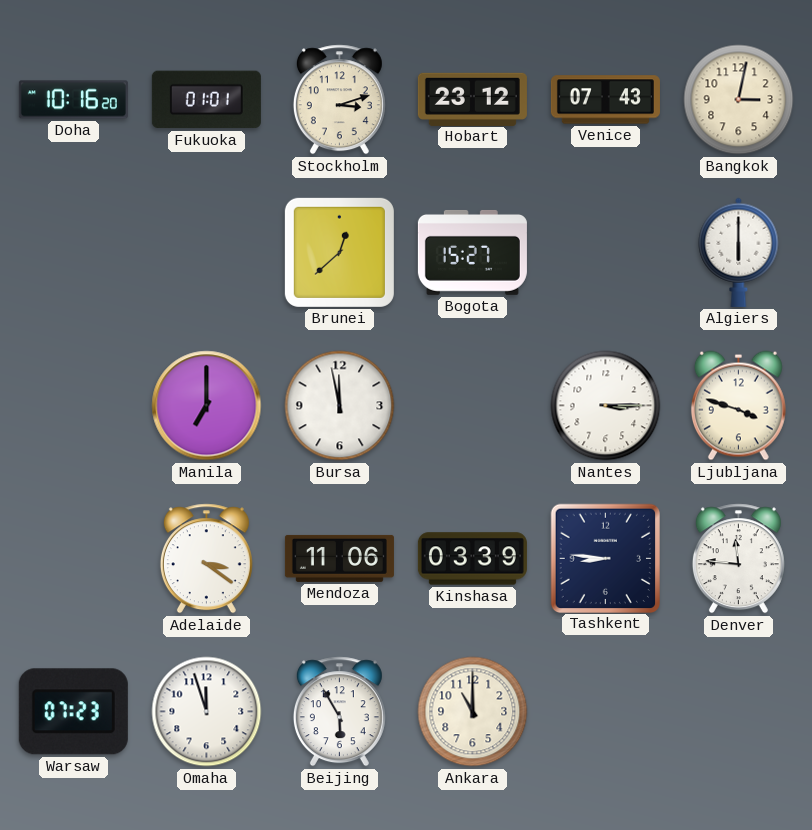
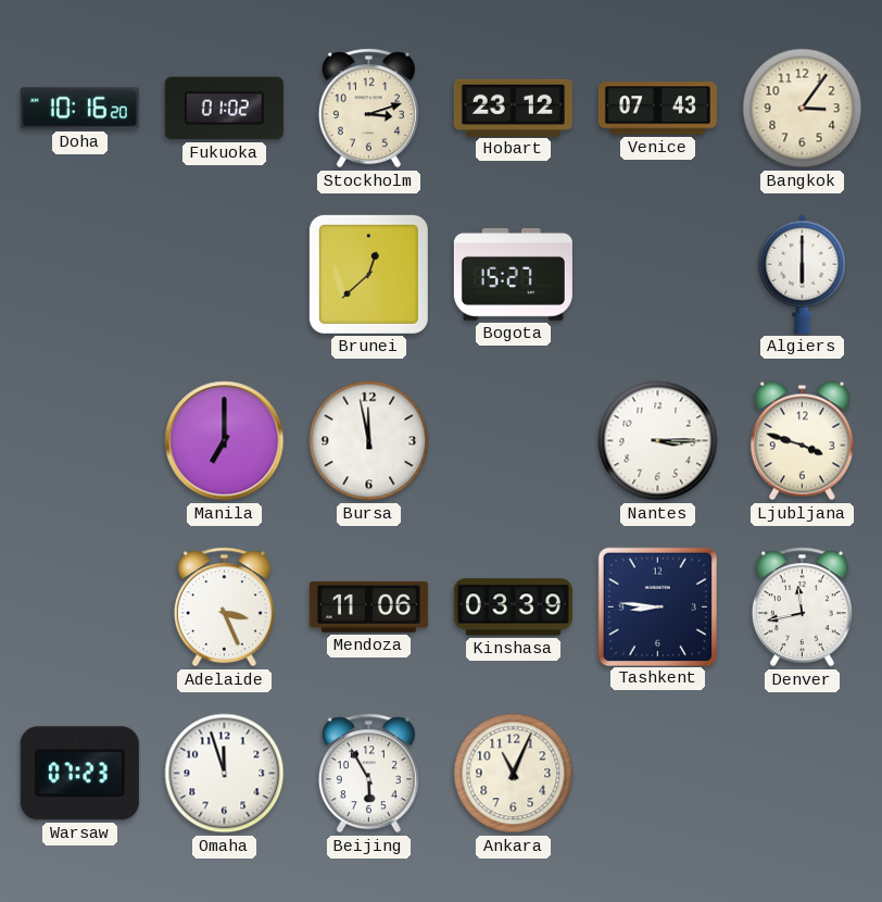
Fukuoka: 01:01 -> 01:02
Bangkok: 3:02 -> 3:06
Adelaide: 3:21 -> 3:26
Denver: 11:46 -> 11:43
Ankara: 11:00 -> 11:04
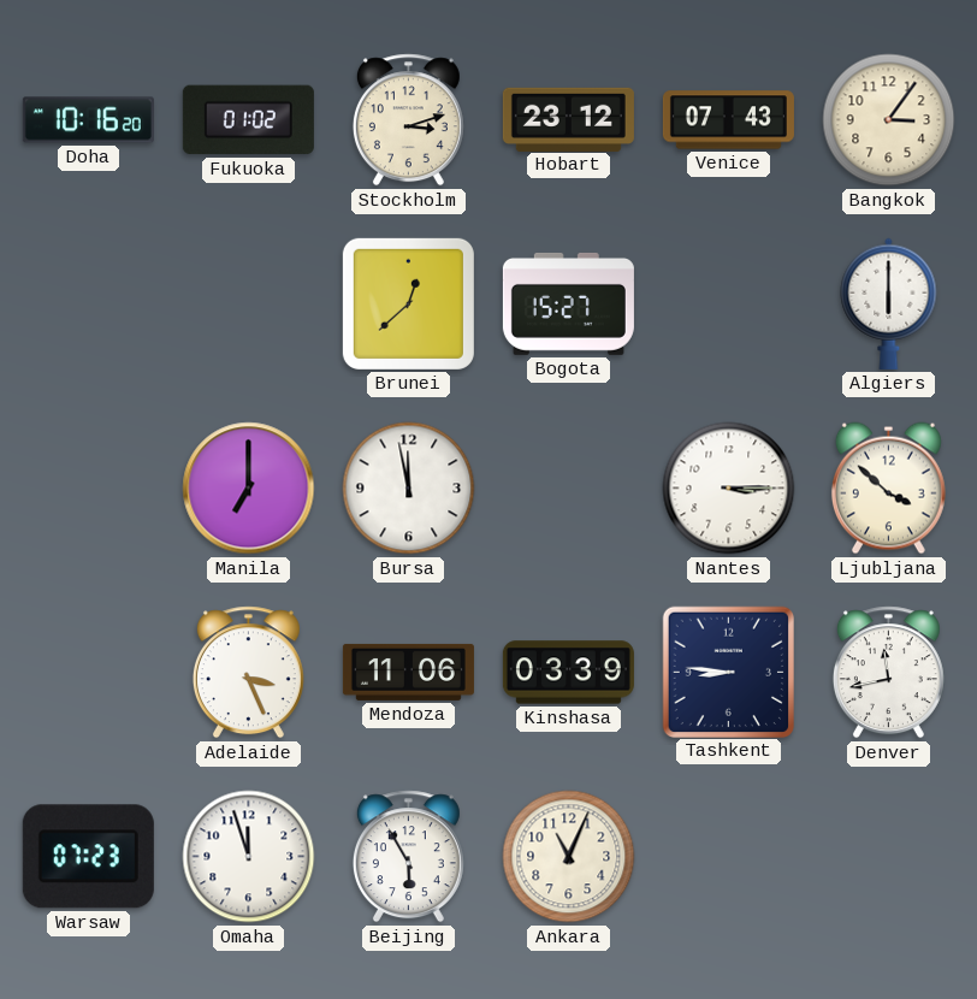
Ljubljana: 3:48 -> 3:52
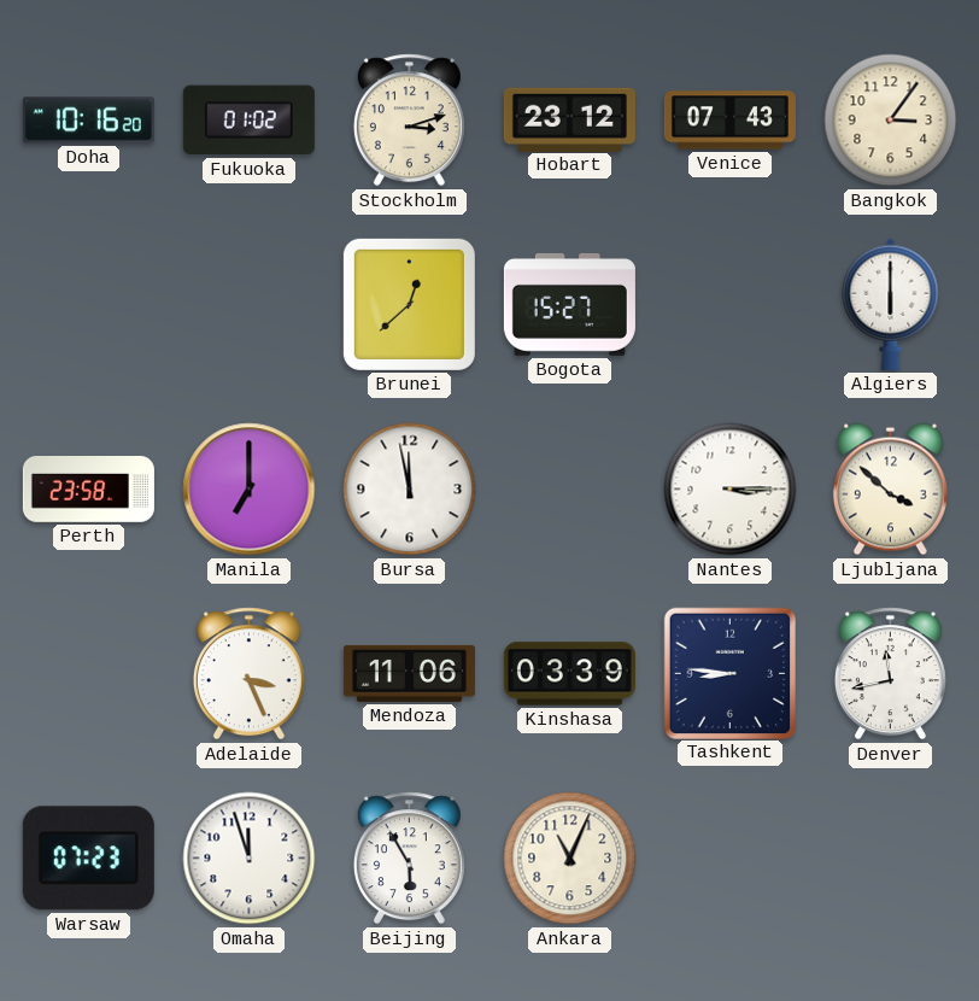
Perth: none -> 23:58
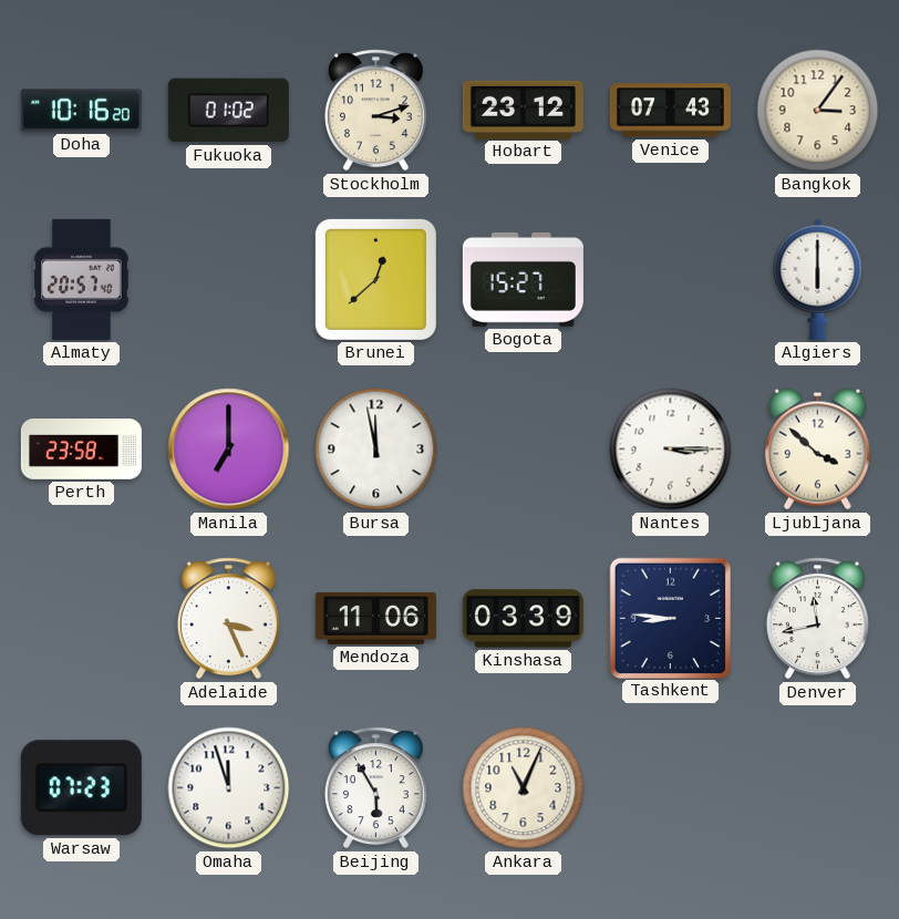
Almaty: none -> 20:57
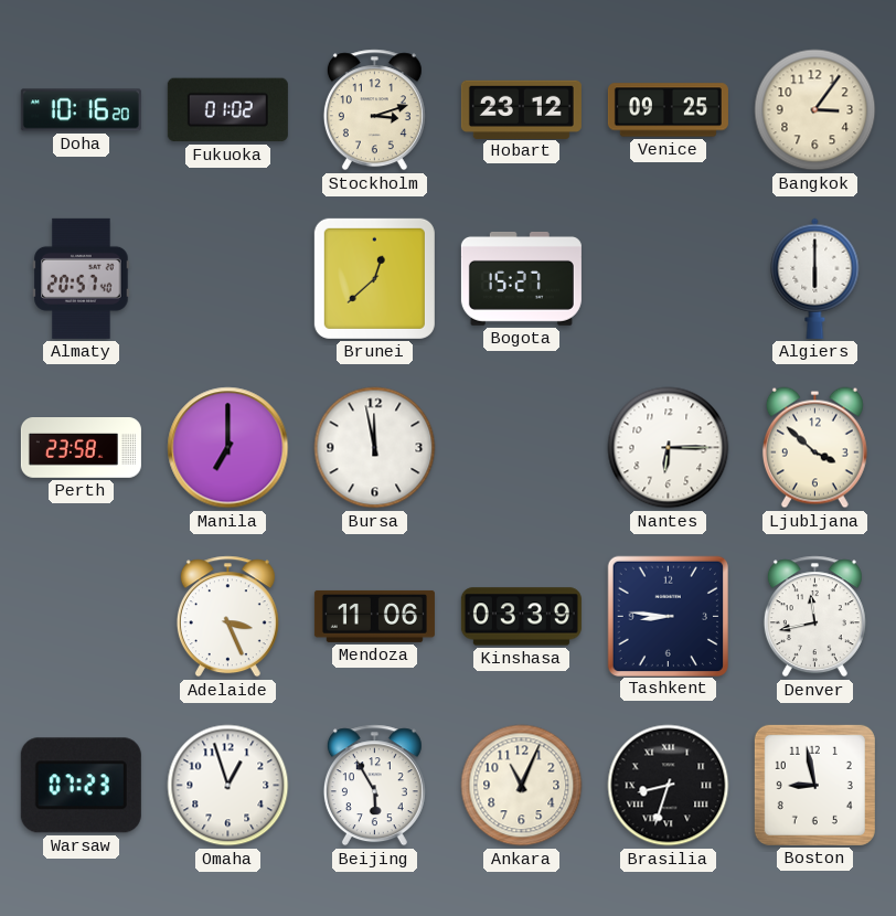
Venice: 07:43 -> 09:25
Nantes: 3:15 -> 6:15
Omaha: 11:57 -> 12:57
Brasilia: none -> 8:33
Boston: none -> 8:58
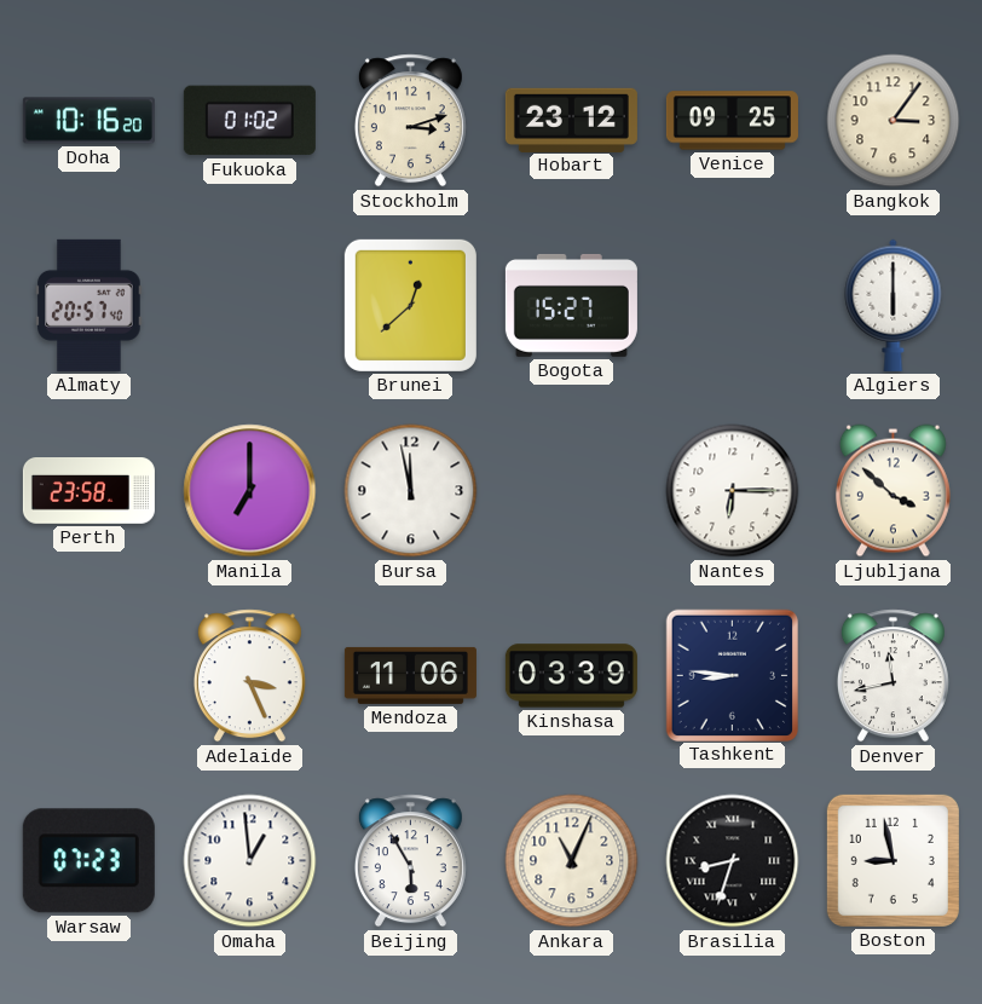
Omaha: 12:57 -> 12:59
